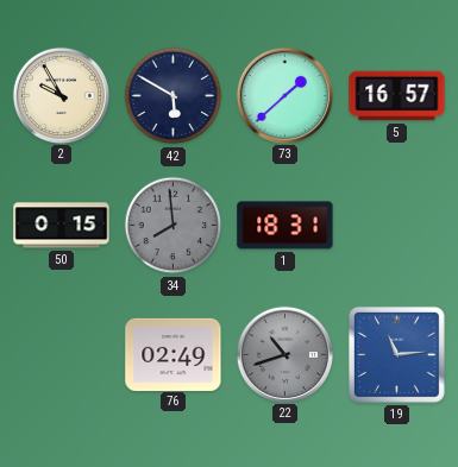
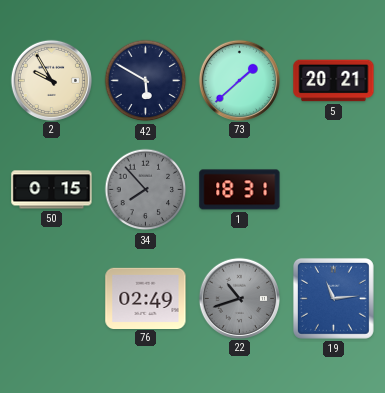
5: 16:57 -> 20:21
34: 7:59 -> 7:53
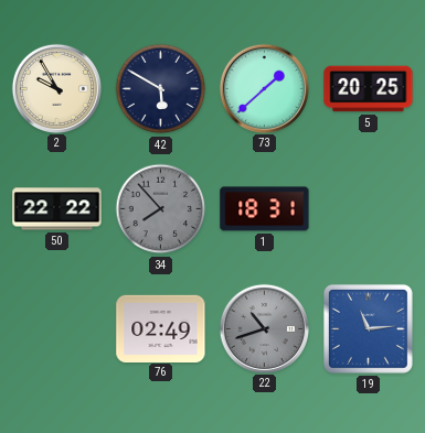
5: 20:21 -> 20:25
50: 0:15 -> 22:22
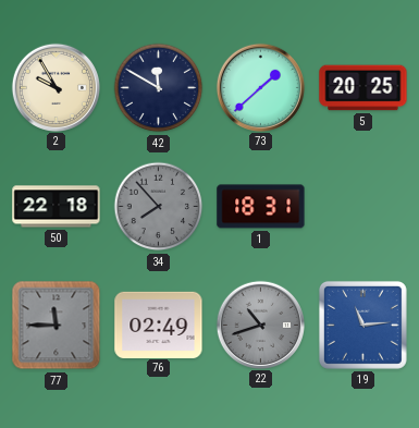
42: 5:50 -> 11:50
50: 22:22 -> 22:18
77: none -> 11:45
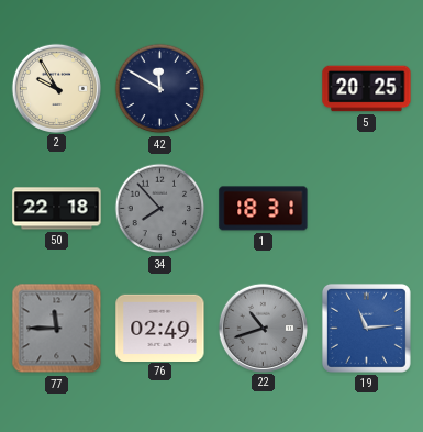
73: 1:38 -> none
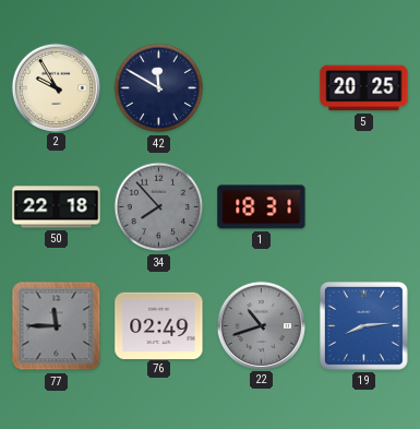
19: 11:14 -> 8:14
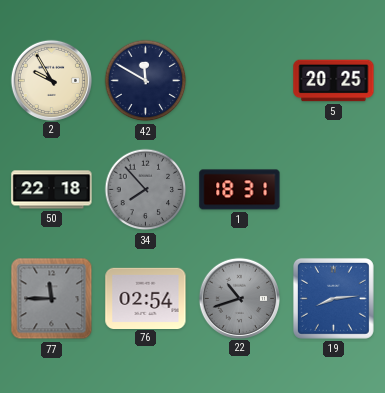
76: 02:49 -> 02:54
